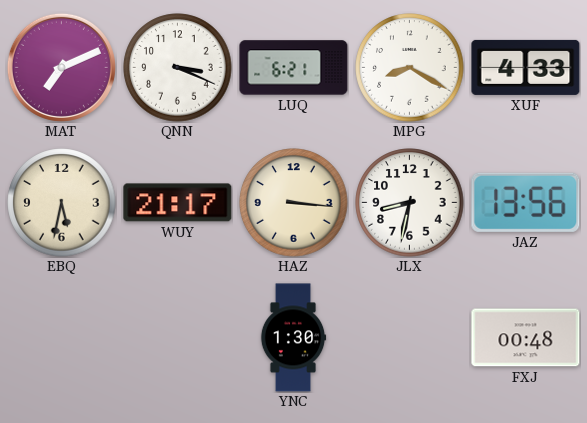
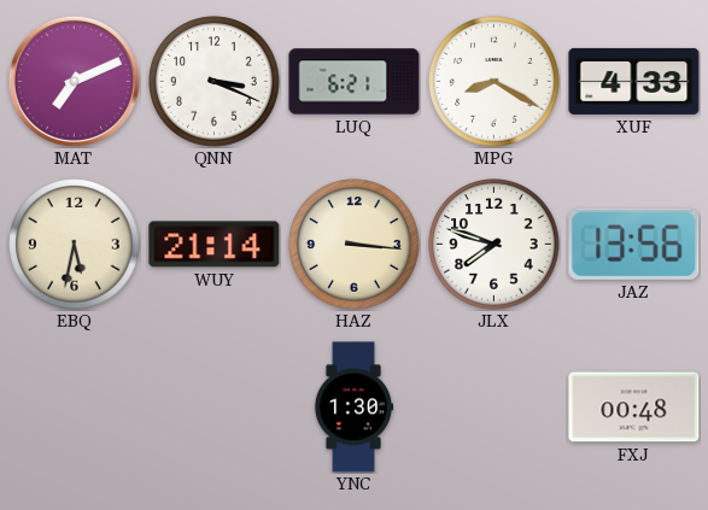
WUY: 21:17 -> 21:14
JLX: 8:32 -> 7:48
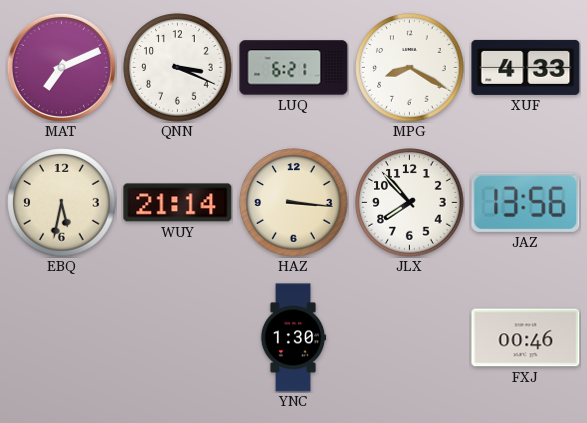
JLX: 7:48 -> 7:53
FXJ: 00:48 -> 00:46
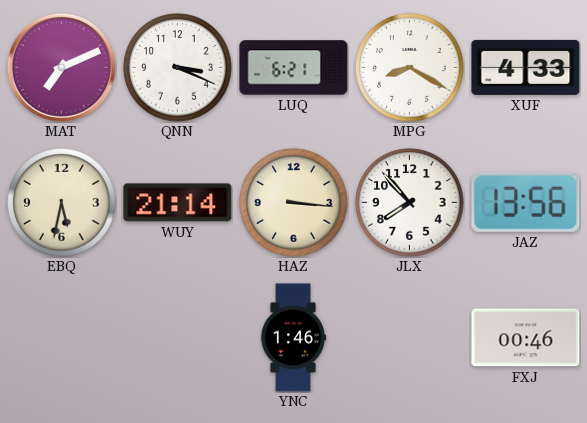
YNC: 1:30 -> 1:46
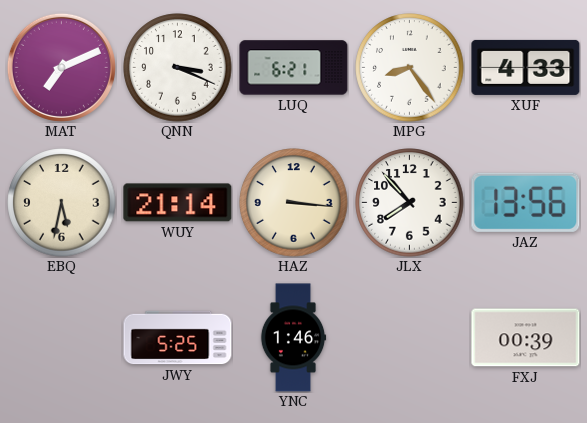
MPG: 8:20 -> 8:24
JWY: none -> 5:25
FXJ: 00:46 -> 00:39
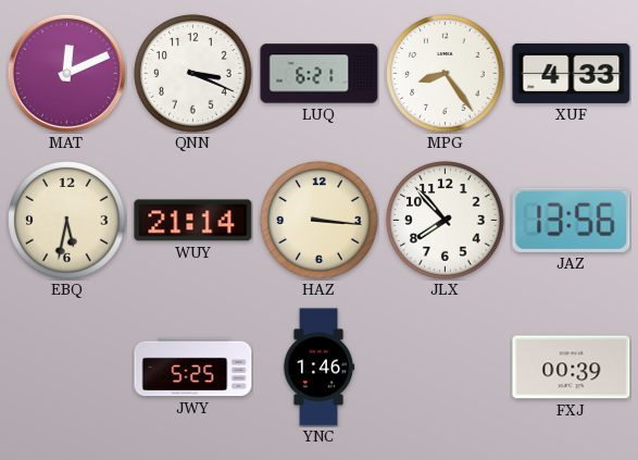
MAT: 7:11 -> 12:11
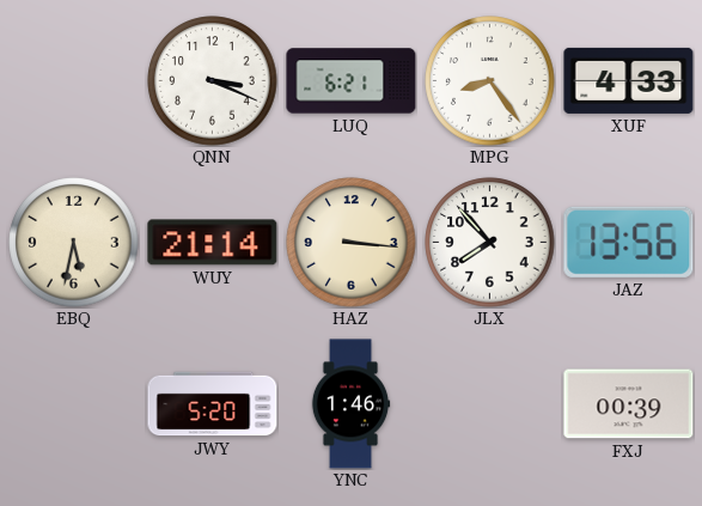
MAT: 12:11 -> none
JWY: 5:25 -> 5:20
